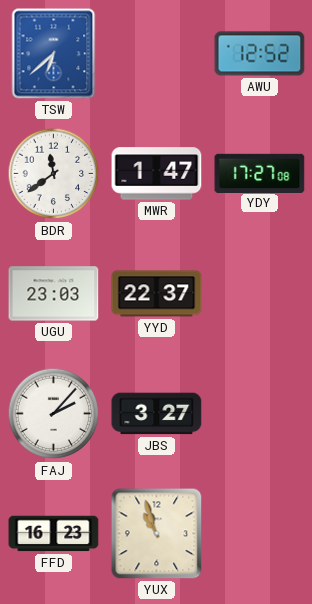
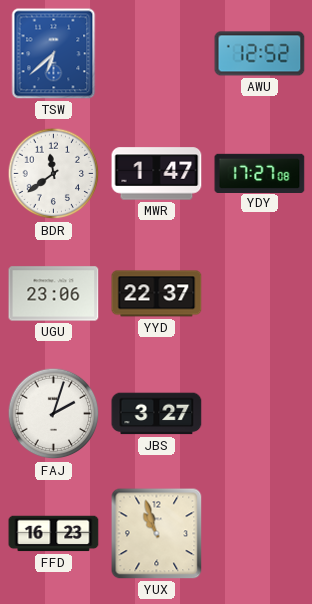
UGU: 23:03 -> 23:06
FAJ: 2:07 -> 2:03
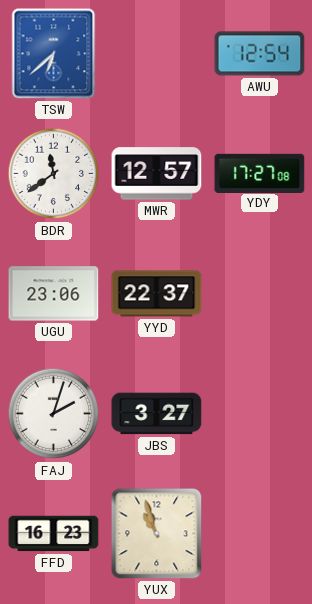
AWU: 12:52 -> 12:54
MWR: 1:47 -> 12:57
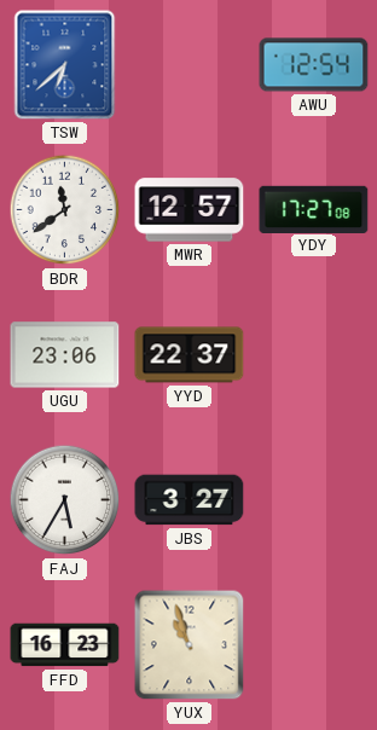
FAJ: 2:03 -> 5:35
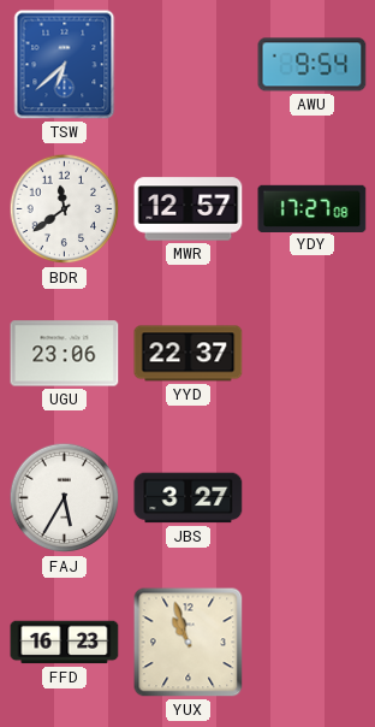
AWU: 12:54 -> 9:54
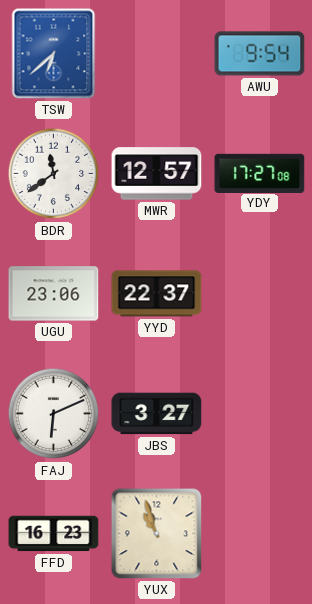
FAJ: 5:35 -> 6:11
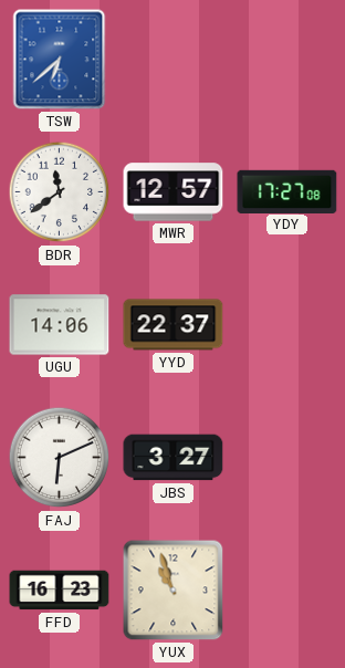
AWU: 9:54 -> none
UGU: 23:06 -> 14:06
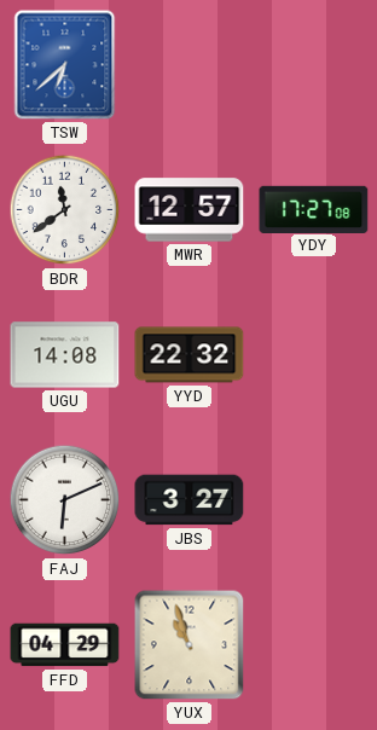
UGU: 14:06 -> 14:08
YYD: 22:37 -> 22:32
FFD: 16:23 -> 04:29
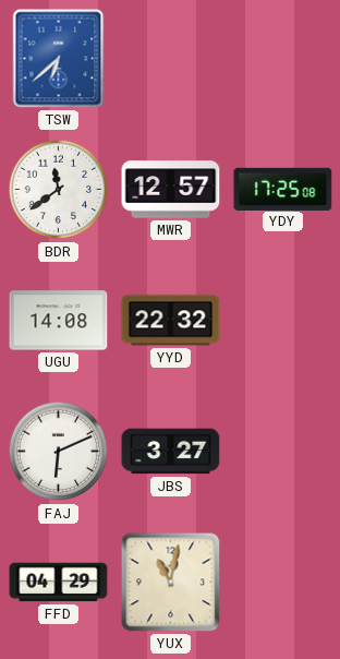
YDY: 17:27 -> 17:25
YUX: 10:57 -> 11:02
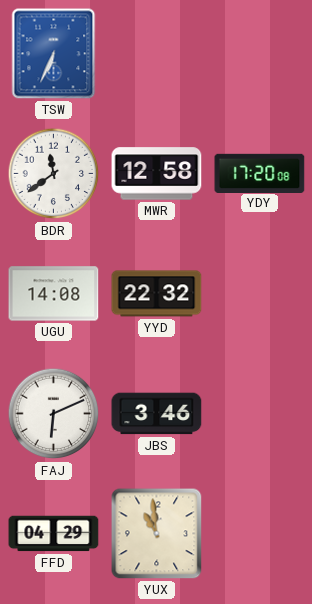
TSW: 6:38 -> 6:34
MWR: 12:57 -> 12:58
YDY: 17:25 -> 17:20
JBS: 3:27 -> 3:46
YUX: 11:02 -> 10:59
